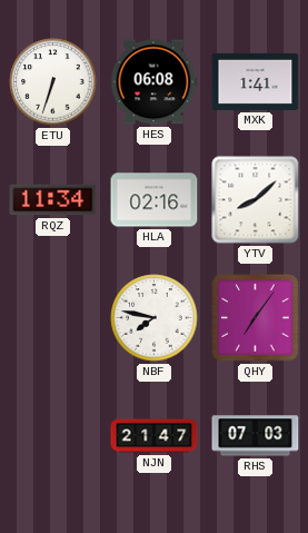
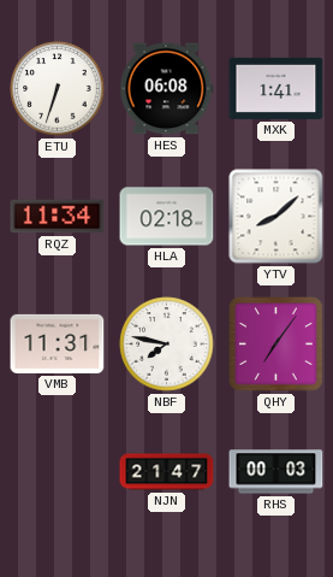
HLA: 02:16 -> 02:18
VMB: none -> 11:31
RHS: 07:03 -> 00:03
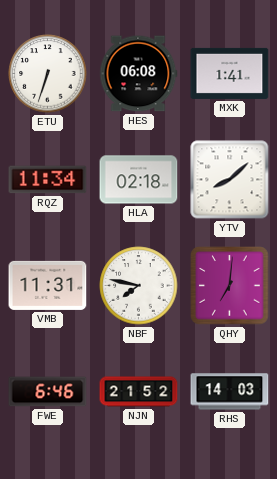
QHY: 7:06 -> 7:01
FWE: none -> 6:46
NJN: 21:47 -> 21:52
RHS: 00:03 -> 14:03
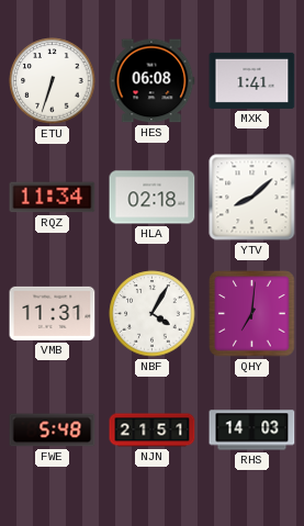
NBF: 7:47 -> 4:05
FWE: 6:46 -> 5:48
NJN: 21:52 -> 21:51
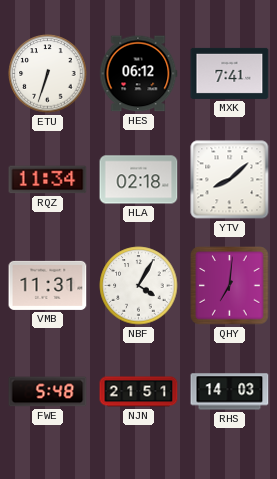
HES: 06:08 -> 06:12
MXK: 1:41 -> 7:41
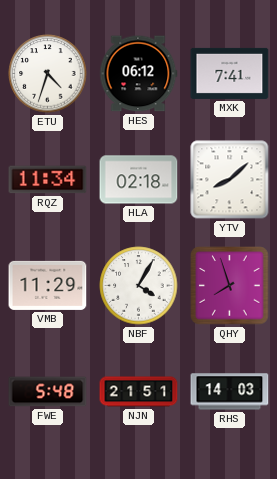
ETU: 6:33 -> 4:33
VMB: 11:31 -> 11:29
QHY: 7:01 -> 7:57
